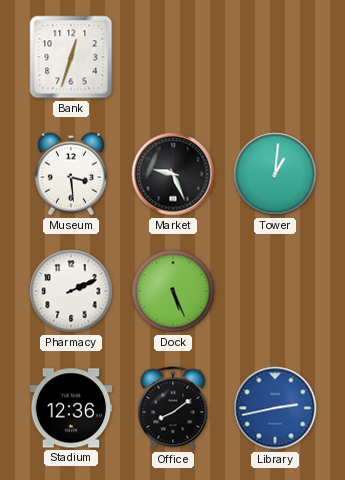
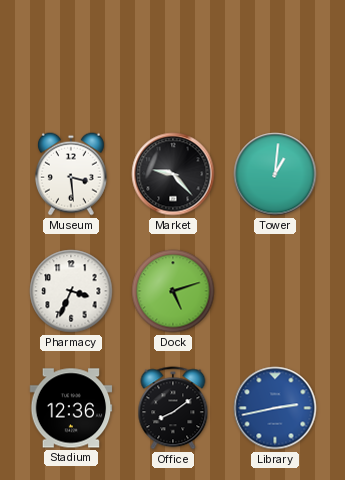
Bank: 12:33 -> none
Market: 9:26 -> 9:23
Pharmacy: 2:11 -> 3:34
Dock: 5:26 -> 5:12
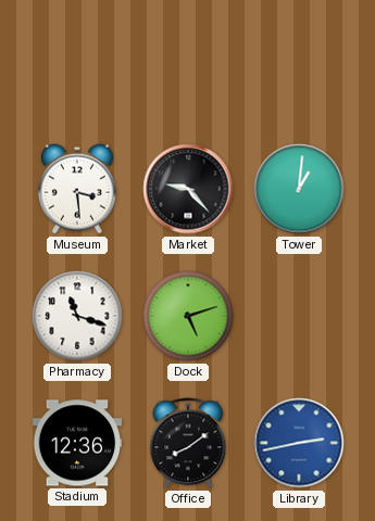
Pharmacy: 3:34 -> 11:18
